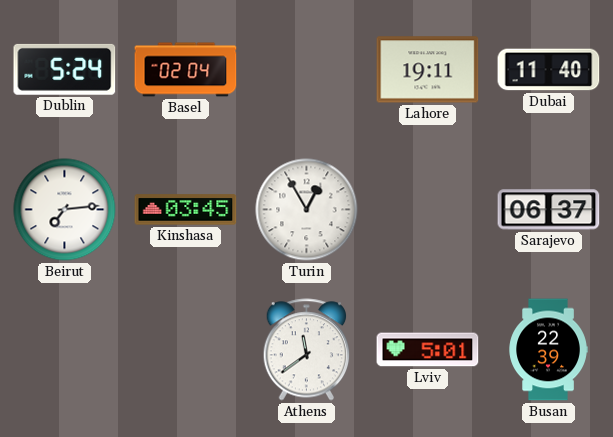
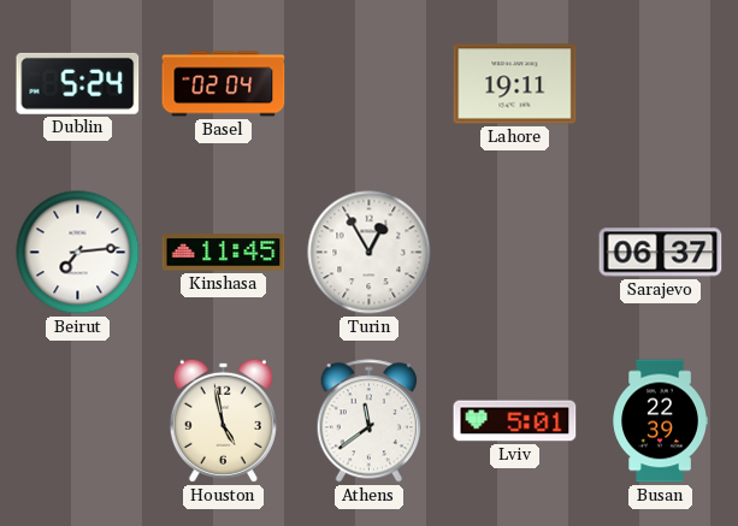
Dubai: 11:40 -> none
Kinshasa: 03:45 -> 11:45
Houston: none -> 4:58
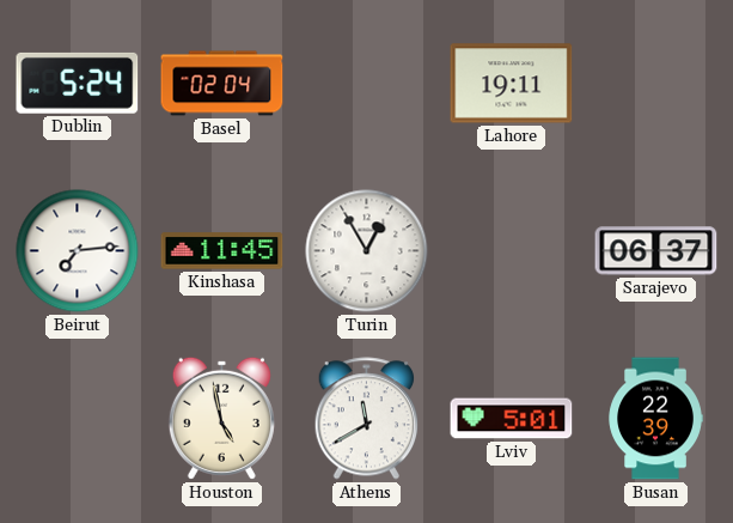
Athens: 11:39 -> 11:40
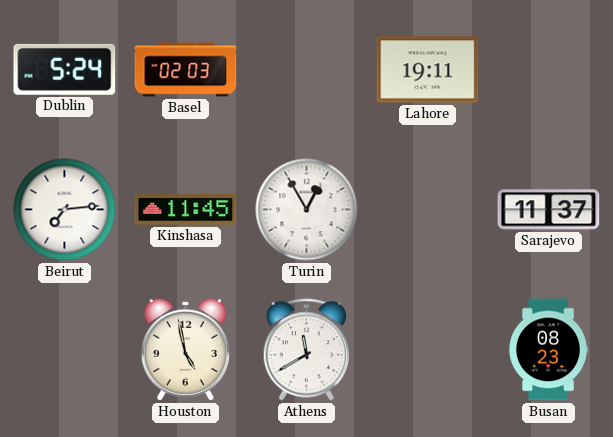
Basel: 02:04 -> 02:03
Sarajevo: 06:37 -> 11:37
Lviv: 5:01 -> none
Busan: 22:39 -> 08:23
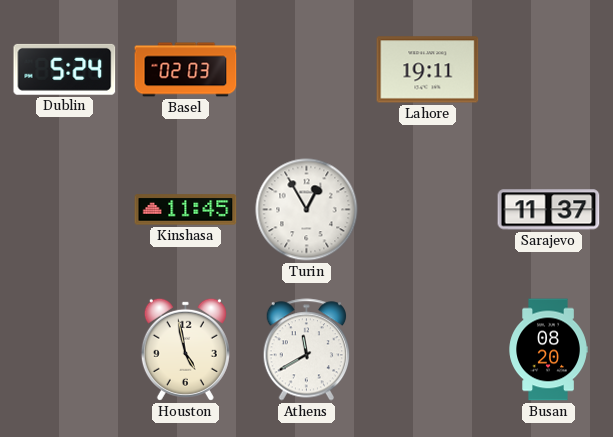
Beirut: 7:14 -> none
Busan: 08:23 -> 08:20
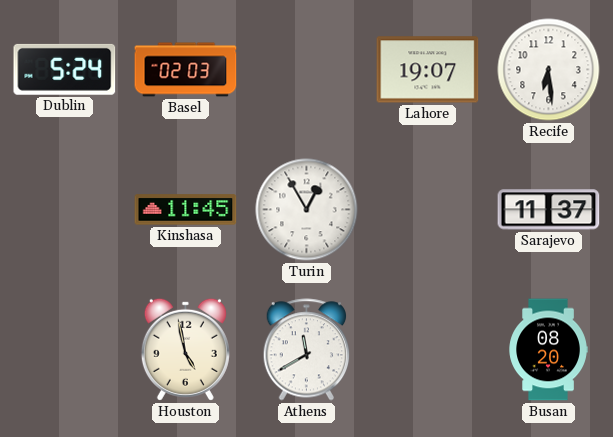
Lahore: 19:11 -> 19:07
Recife: none -> 6:29
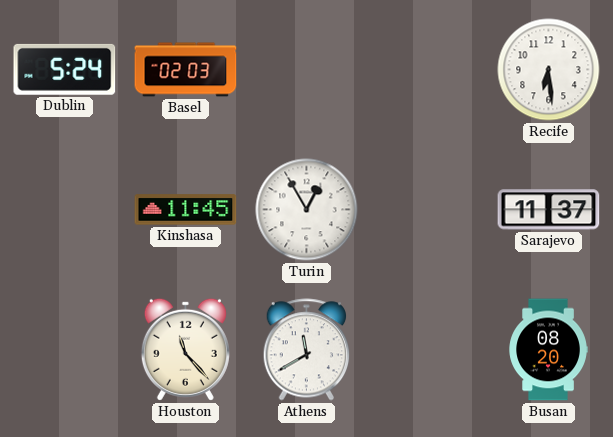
Lahore: 19:07 -> none
Houston: 4:58 -> 11:23
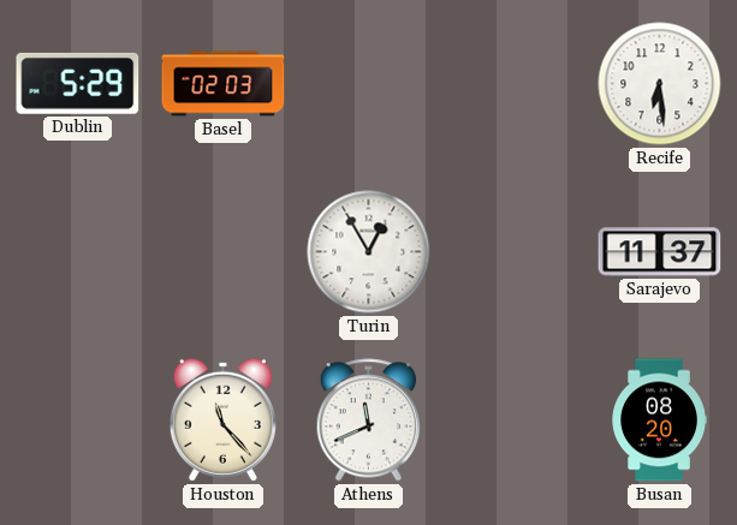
Dublin: 5:24 -> 5:29
Kinshasa: 11:45 -> none
Athens: 11:40 -> 11:41
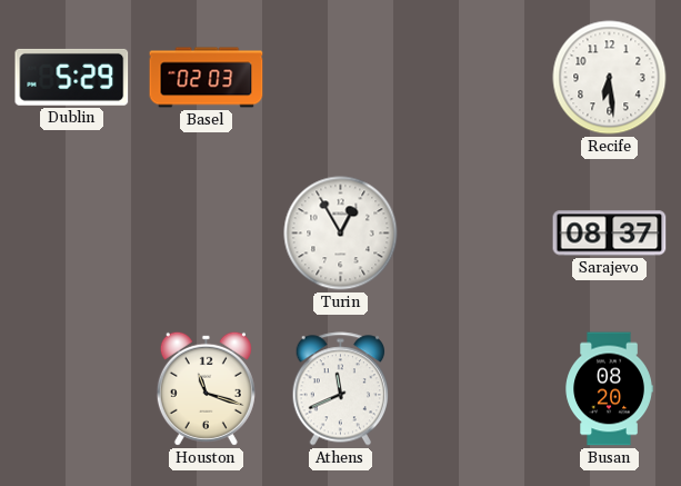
Sarajevo: 11:37 -> 08:37
Houston: 11:23 -> 11:18
